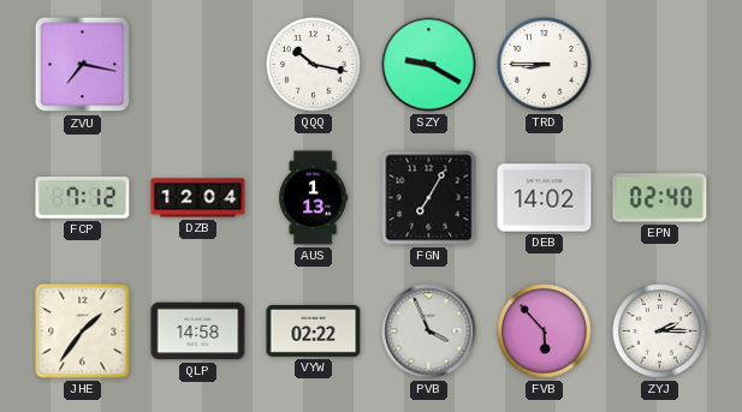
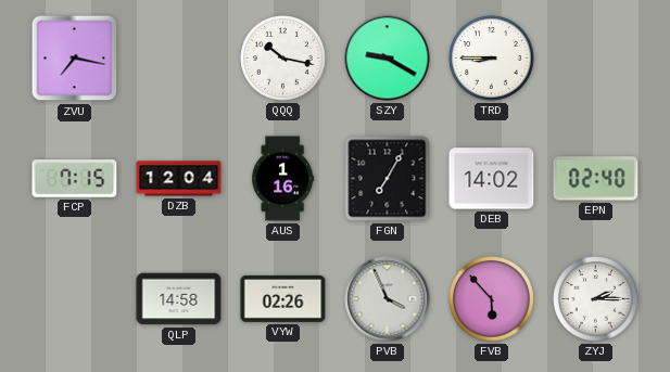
FCP: 7:12 -> 7:15
AUS: 1:13 -> 1:16
JHE: 1:36 -> none
VYW: 02:22 -> 02:26
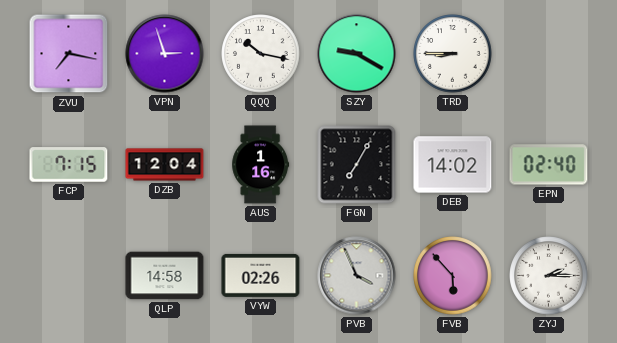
VPN: none -> 2:57
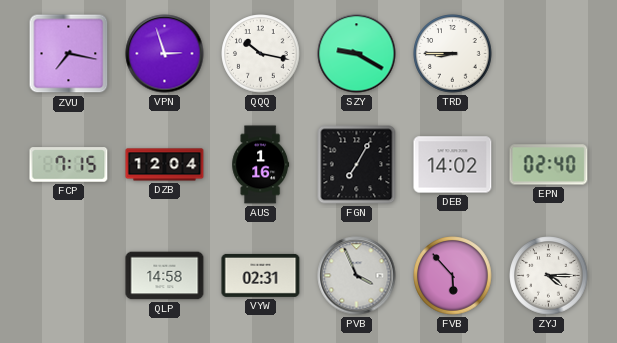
VYW: 02:26 -> 02:31
ZYJ: 2:15 -> 4:15
